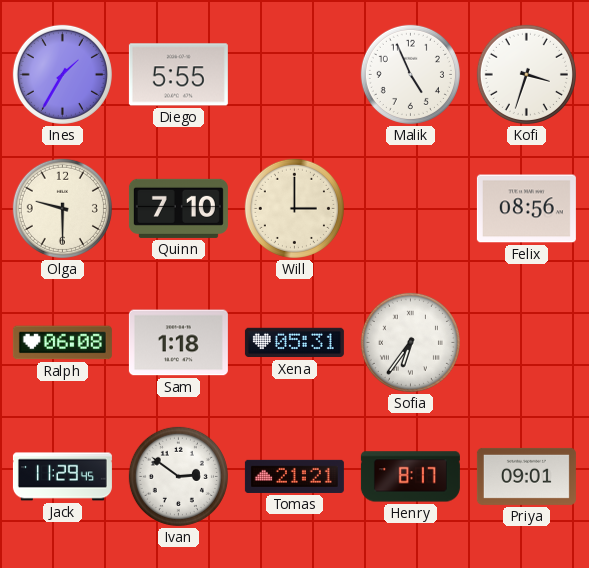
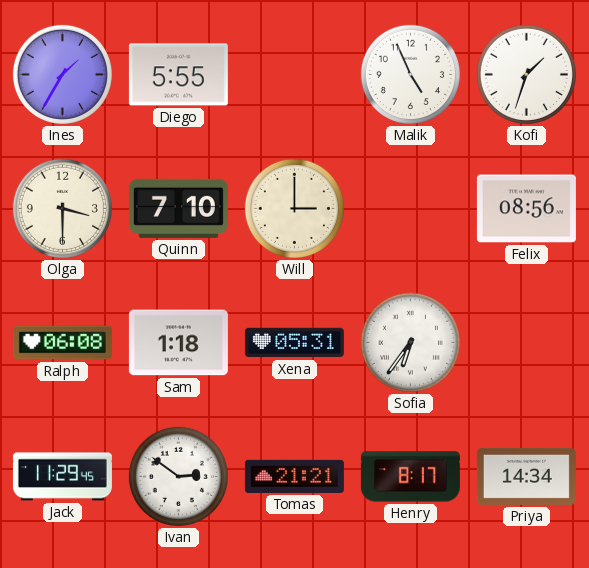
Kofi: 3:33 -> 1:33
Olga: 9:30 -> 3:30
Priya: 09:01 -> 14:34
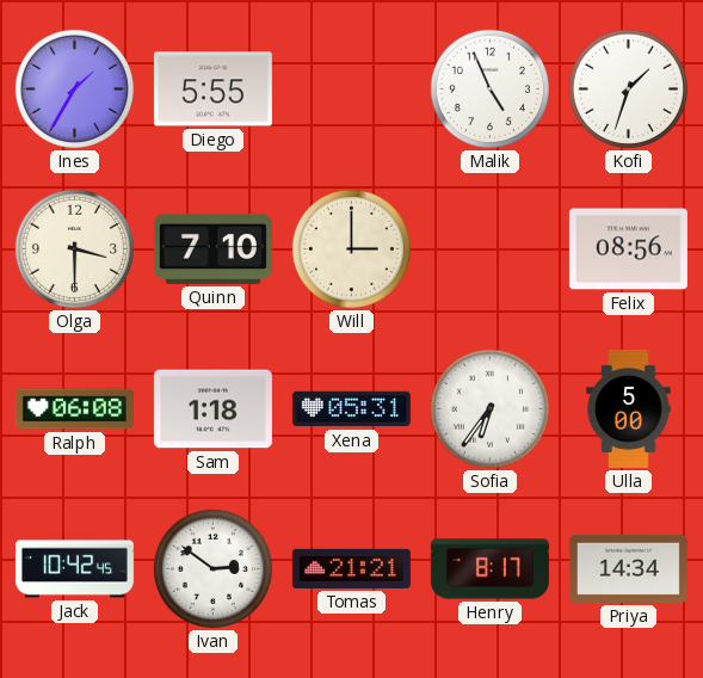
Ulla: none -> 5:00
Jack: 11:29 -> 10:42
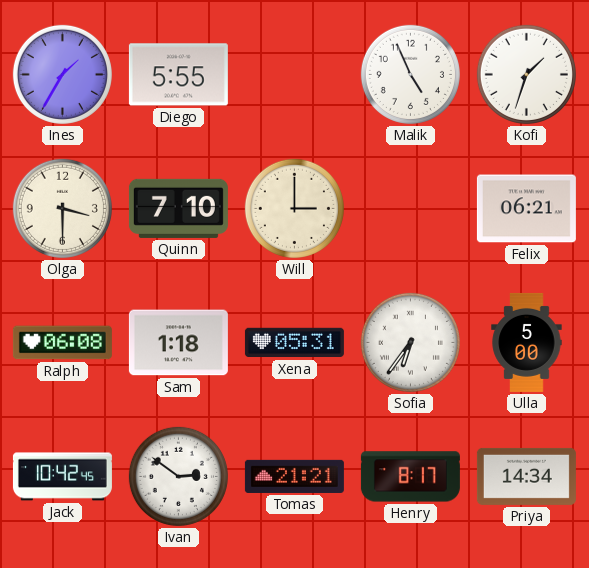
Felix: 08:56 -> 06:21
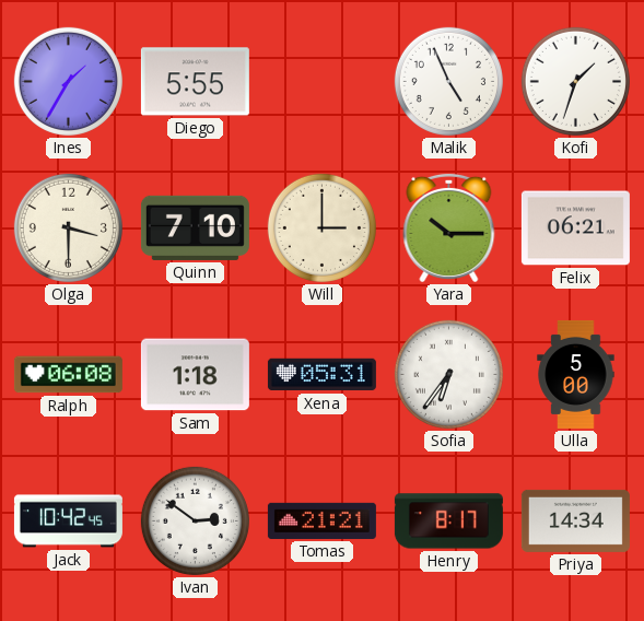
Yara: none -> 10:15
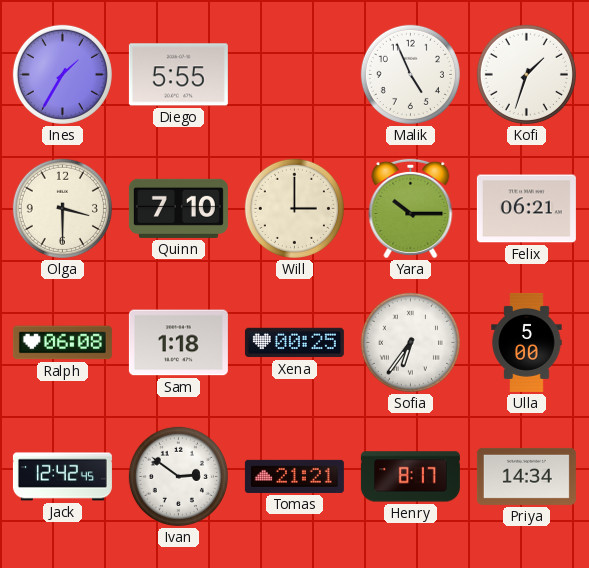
Xena: 05:31 -> 00:25
Jack: 10:42 -> 12:42
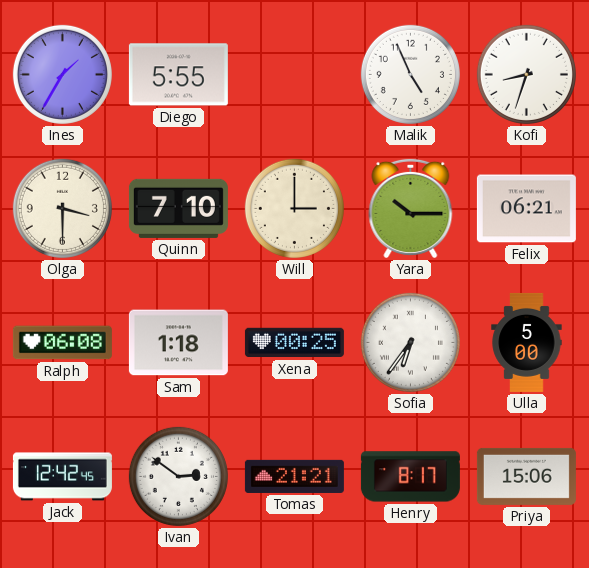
Kofi: 1:33 -> 8:33
Priya: 14:34 -> 15:06
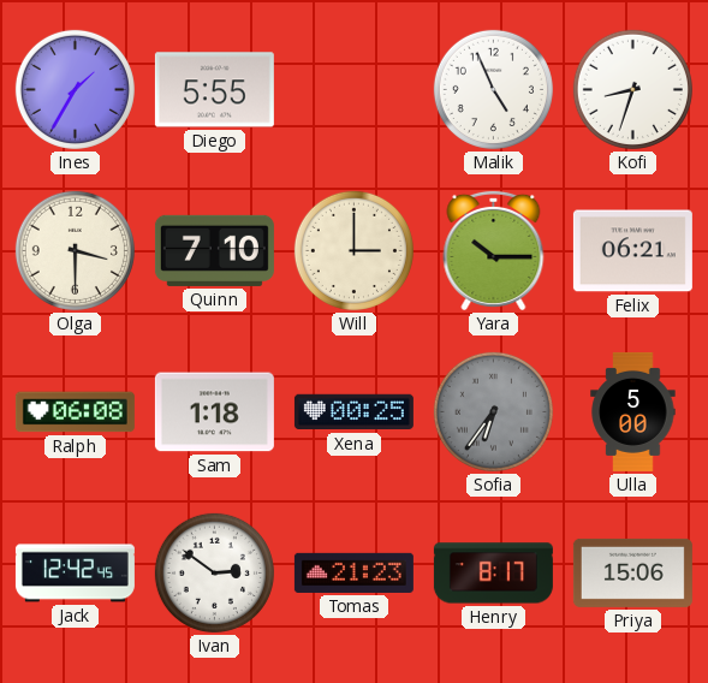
Sofia dial: white -> grey
Tomas: 21:21 -> 21:23
